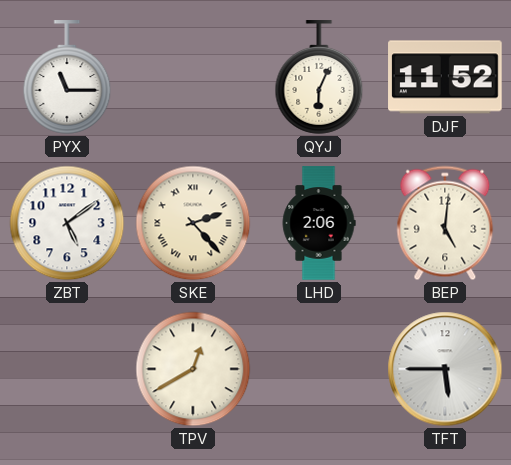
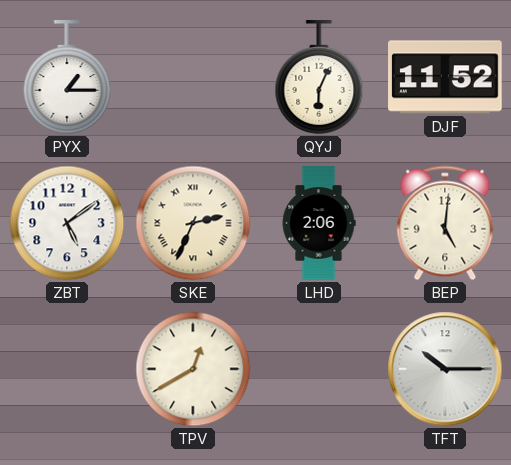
PYX: 11:15 -> 1:15
SKE: 2:23 -> 2:34
TFT: 5:45 -> 10:15
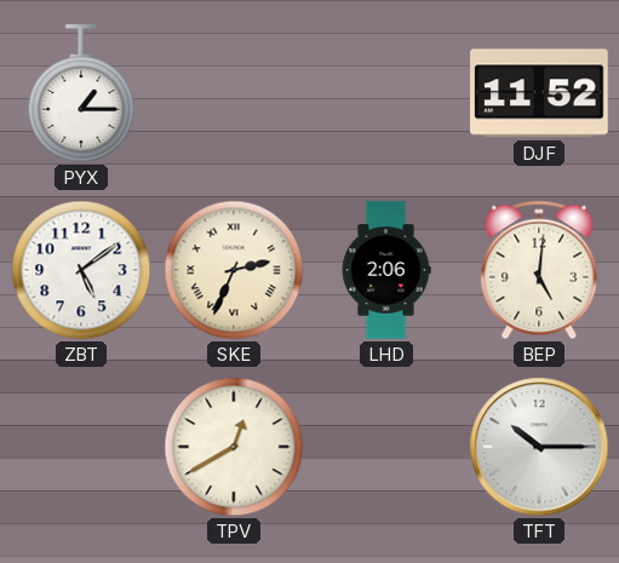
QYJ: 6:04 -> none
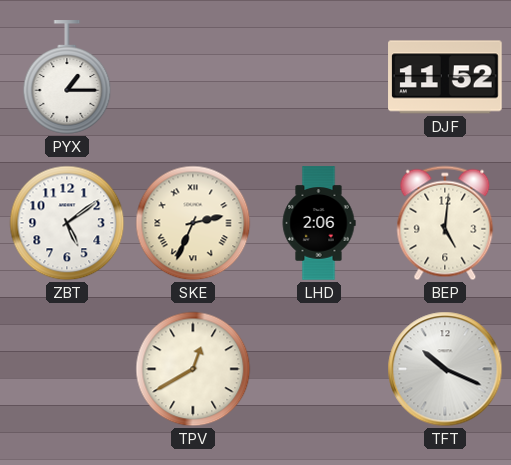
TFT: 10:15 -> 10:19
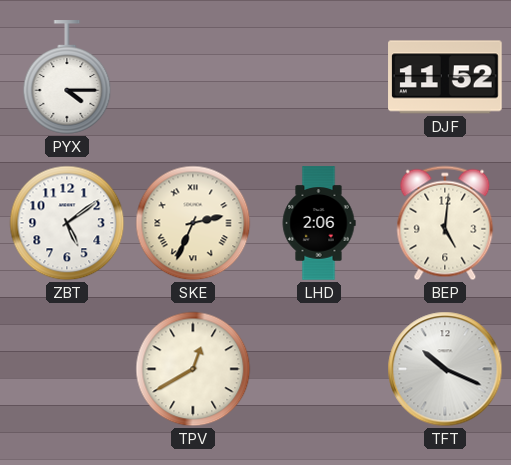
PYX: 1:15 -> 4:15
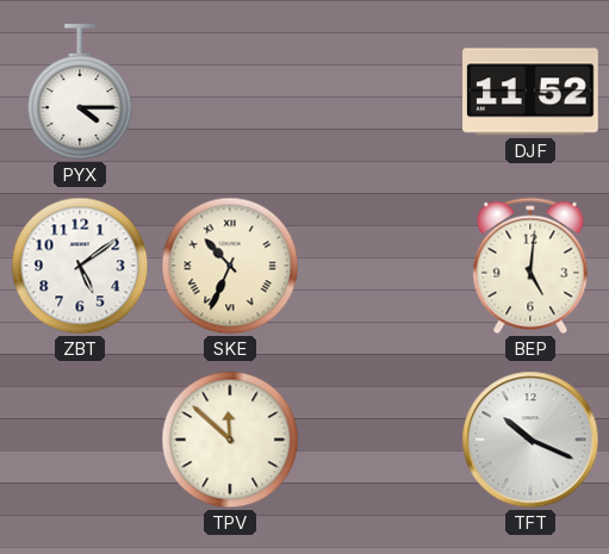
SKE: 2:34 -> 10:34
LHD: 2:06 -> none
TPV: 12:40 -> 11:52
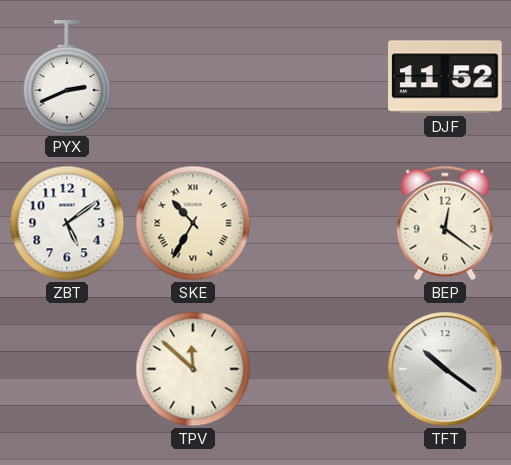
PYX: 4:15 -> 2:41
SKE: 10:34 -> 10:35
BEP: 5:01 -> 12:21
TFT: 10:19 -> 10:21
